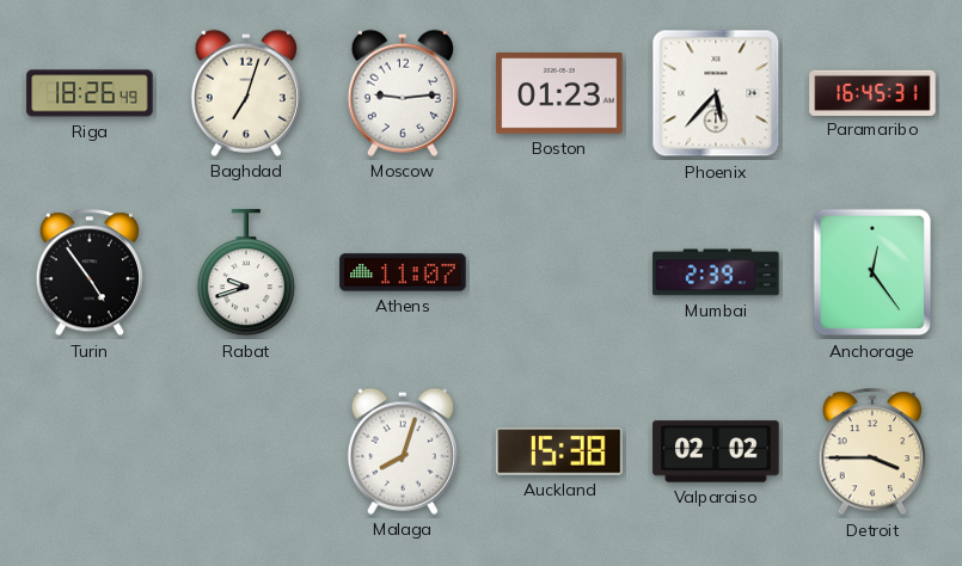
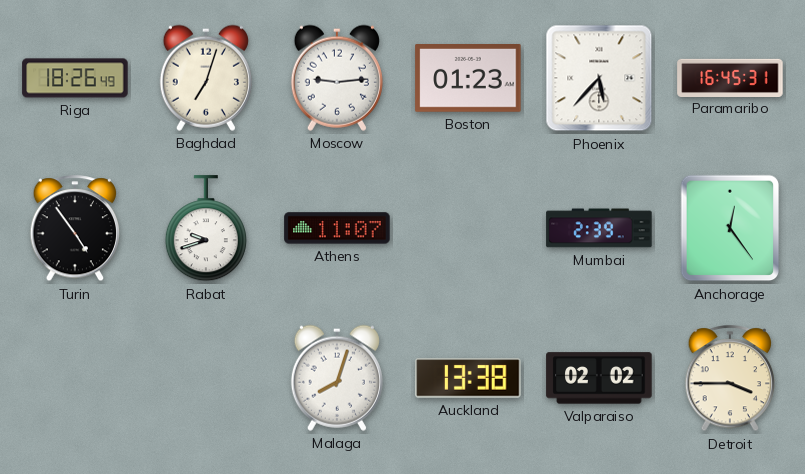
Auckland: 15:38 -> 13:38
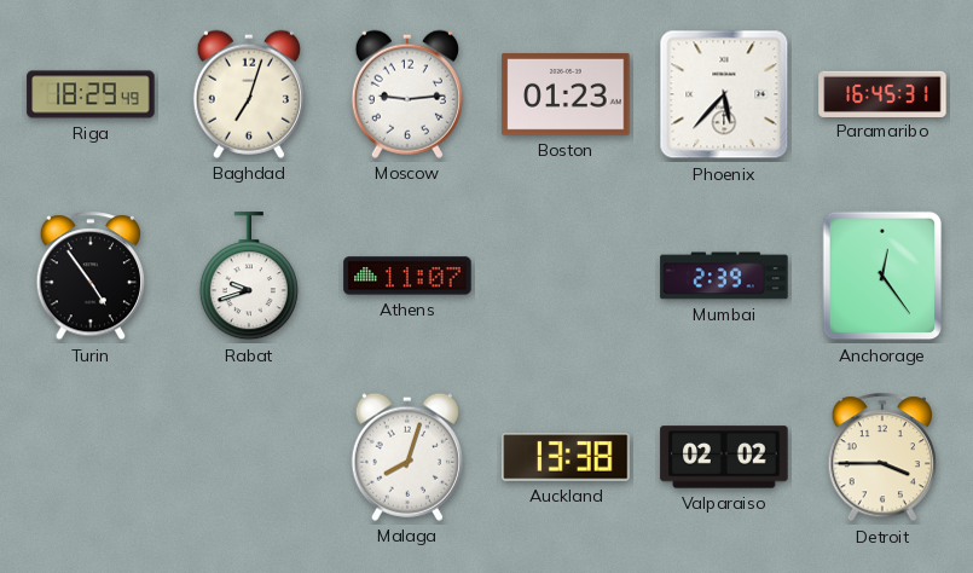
Riga: 18:26 -> 18:29
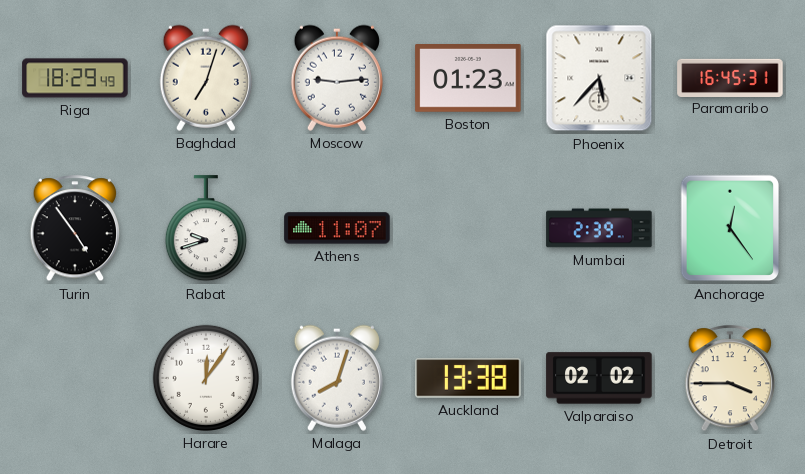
Harare: none -> 12:06
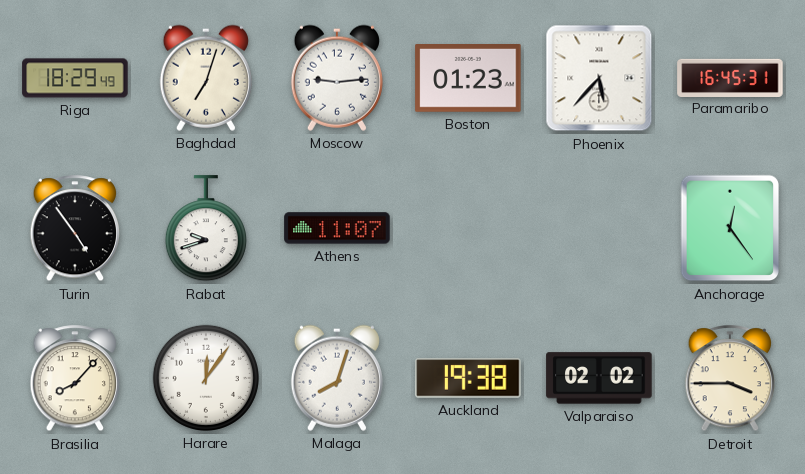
Mumbai: 2:39 -> none
Brasilia: none -> 8:07
Auckland: 13:38 -> 19:38
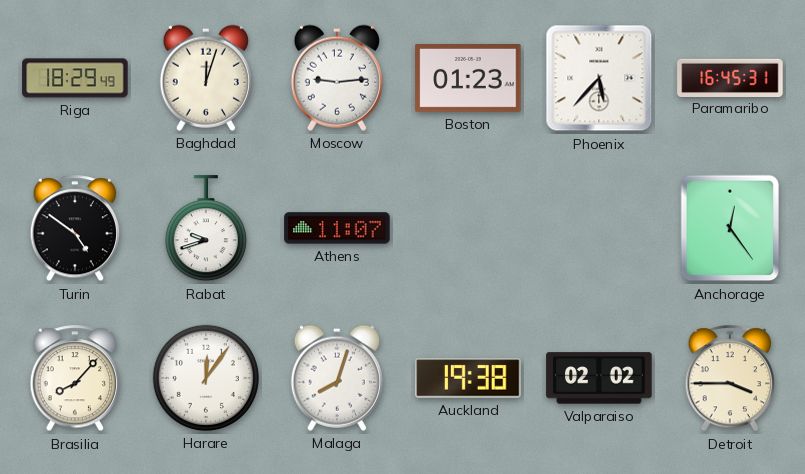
Baghdad: 7:03 -> 12:03
Turin: 4:54 -> 4:51
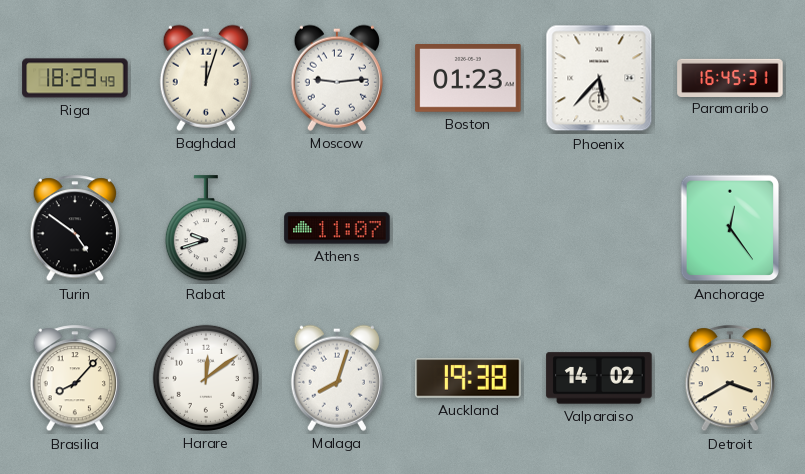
Harare: 12:06 -> 12:09
Valparaiso: 02:02 -> 14:02
Detroit: 3:45 -> 3:40
